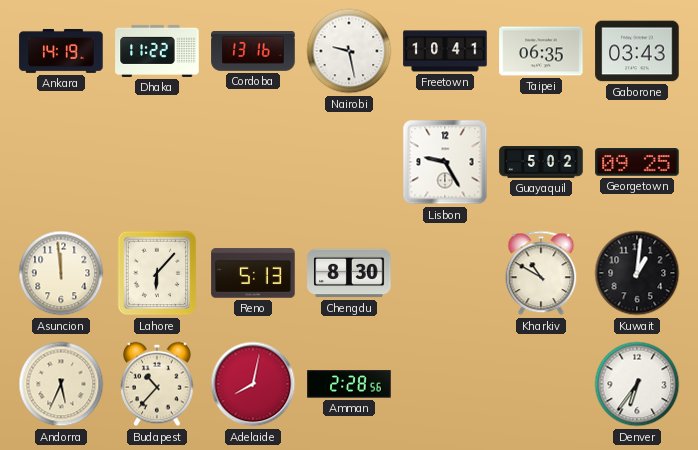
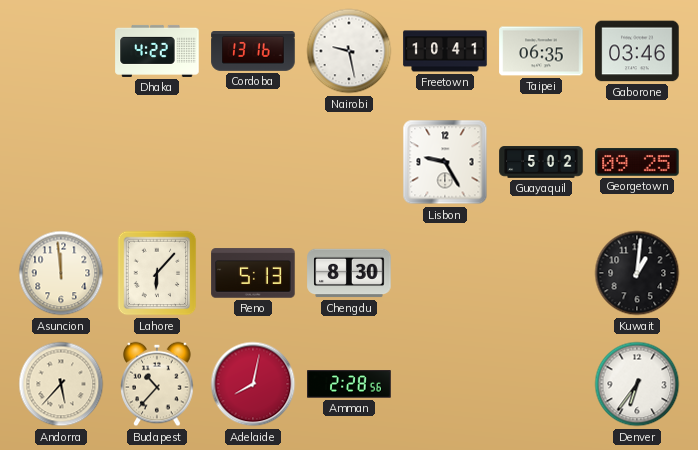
Ankara: 14:19 -> none
Dhaka: 11:22 -> 4:22
Gaborone: 03:43 -> 03:46
Kharkiv: 10:50 -> none
Andorra: 5:34 -> 5:37
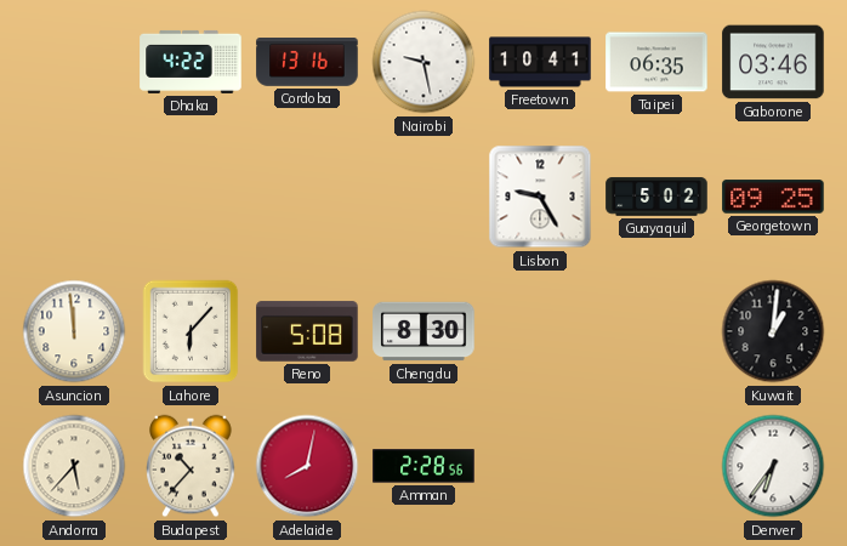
Reno: 5:13 -> 5:08
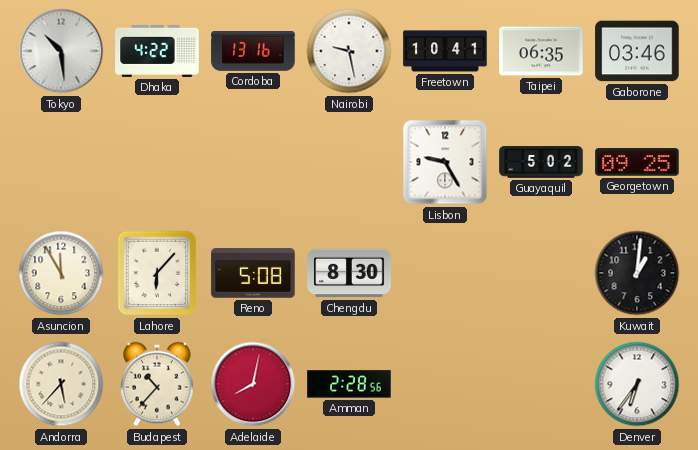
Tokyo: none -> 10:29
Asuncion: 11:59 -> 11:55
